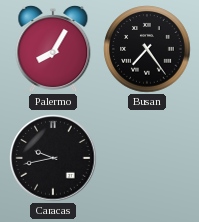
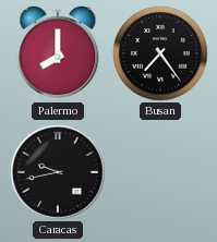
Palermo: 8:05 -> 8:00
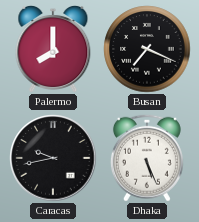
Busan: 7:24 -> 7:19
Dhaka: none -> 5:26
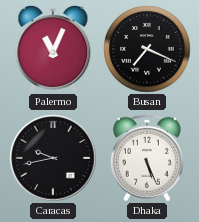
Palermo: 8:00 -> 11:04
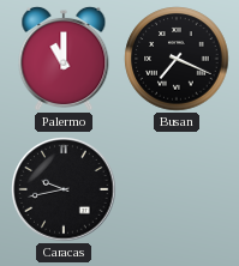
Palermo: 11:04 -> 11:00
Dhaka: 5:26 -> none
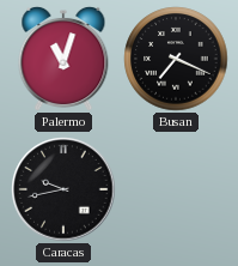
Palermo: 11:00 -> 11:03
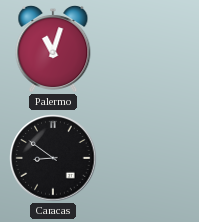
Busan: 7:19 -> none
Caracas: 9:43 -> 8:51
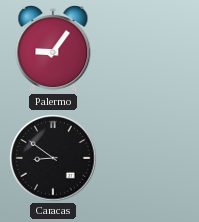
Palermo: 11:03 -> 9:06
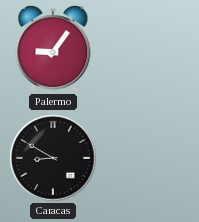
Caracas: 8:51 -> 8:50
